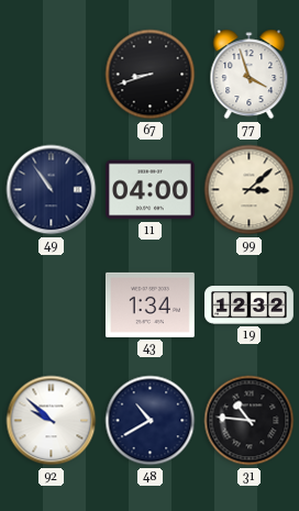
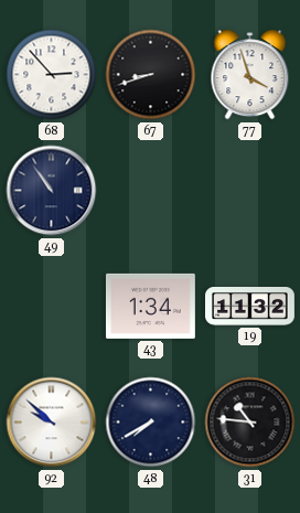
68: none -> 2:53
11: 04:00 -> none
99: 3:08 -> none
19: 12:32 -> 11:32
48: 10:40 -> 7:40
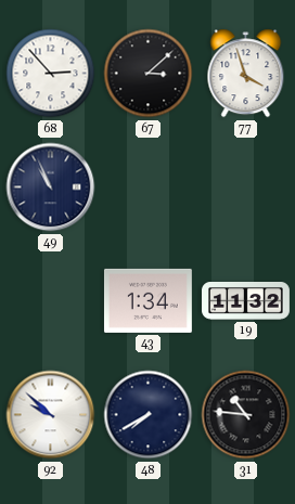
67: 8:42 -> 3:08
49: 10:54 -> 10:56
